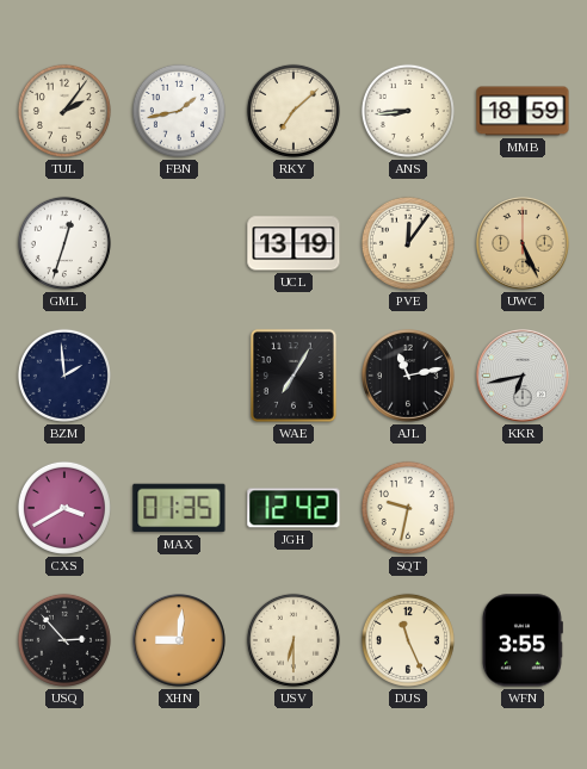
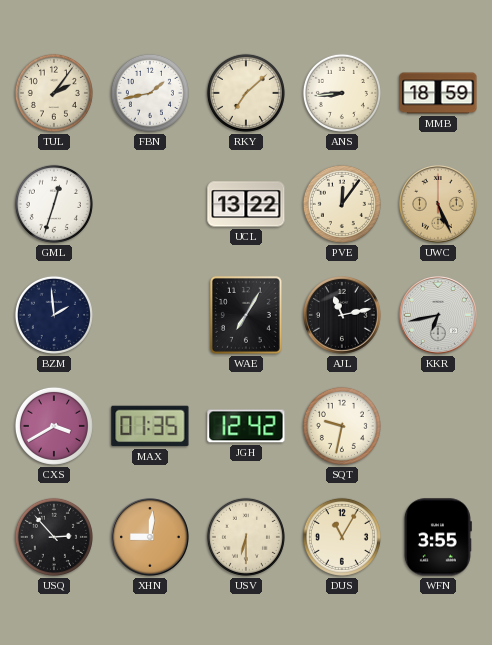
UCL: 13:19 -> 13:22
DUS: 11:26 -> 11:05
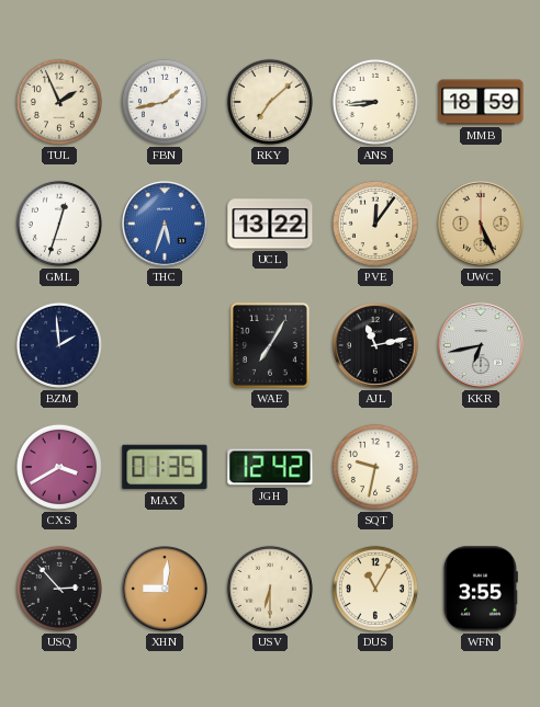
TUL: 2:06 -> 1:56
THC: none -> 5:33
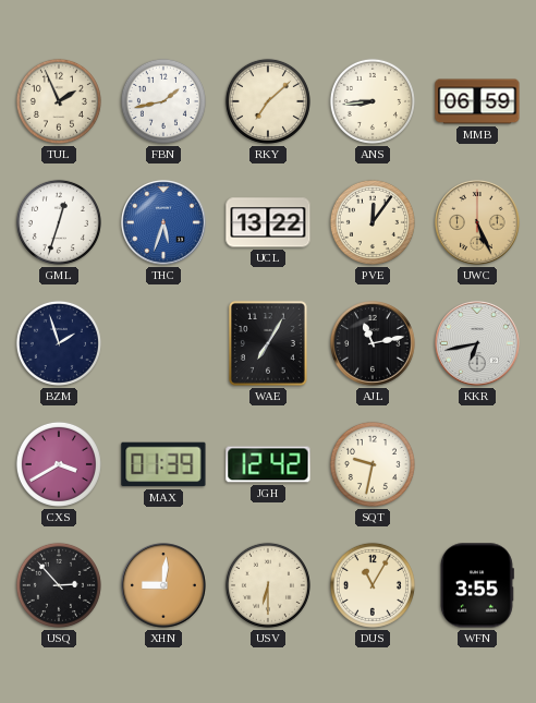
MMB: 18:59 -> 06:59
BZM: 1:59 -> 1:57
MAX: 01:35 -> 01:39
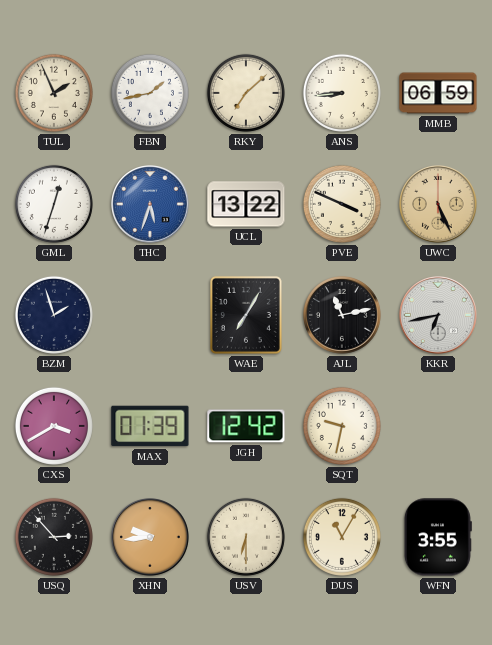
PVE: 12:06 -> 3:49
XHN: 9:01 -> 9:44
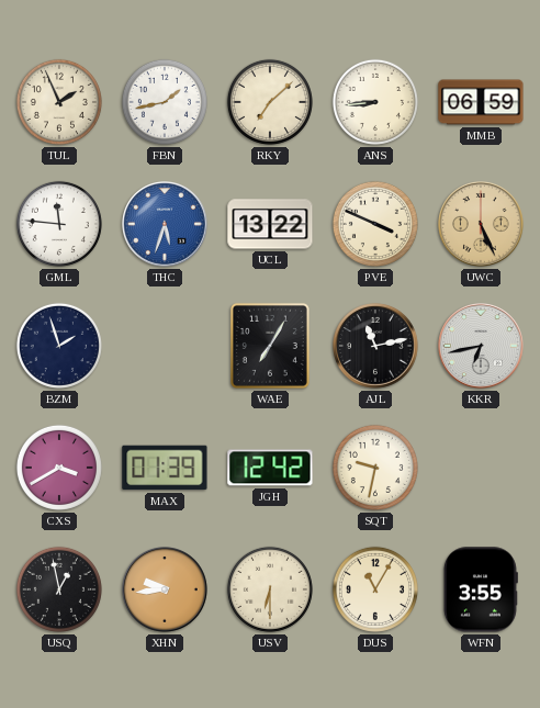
GML: 12:33 -> 11:46
USQ: 2:53 -> 12:58
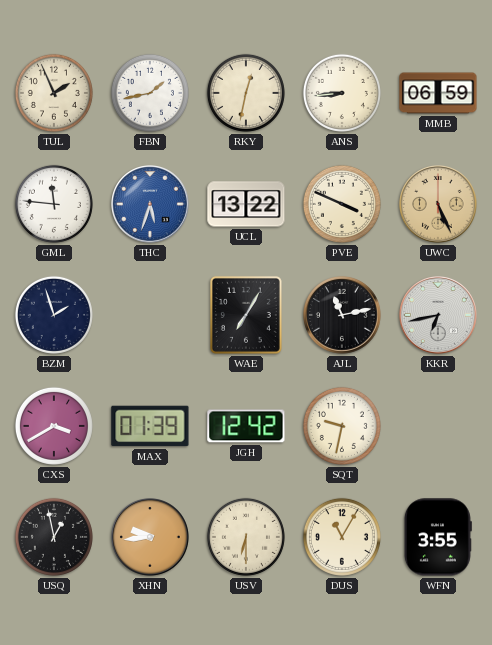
RKY: 7:08 -> 12:32
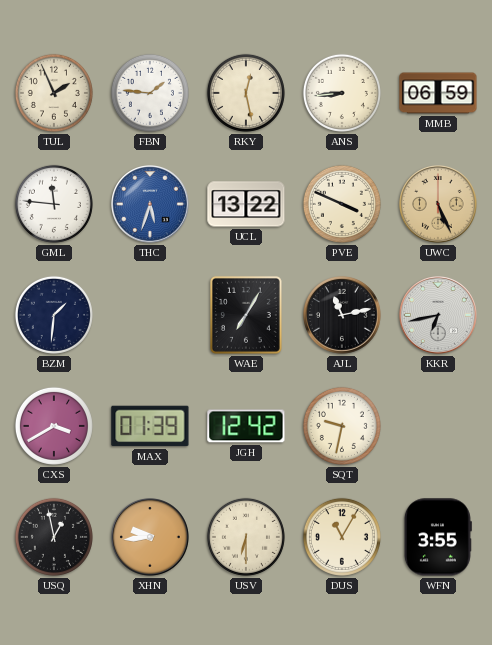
FBN: 1:43 -> 1:46
RKY: 12:32 -> 12:28
BZM: 1:57 -> 1:31
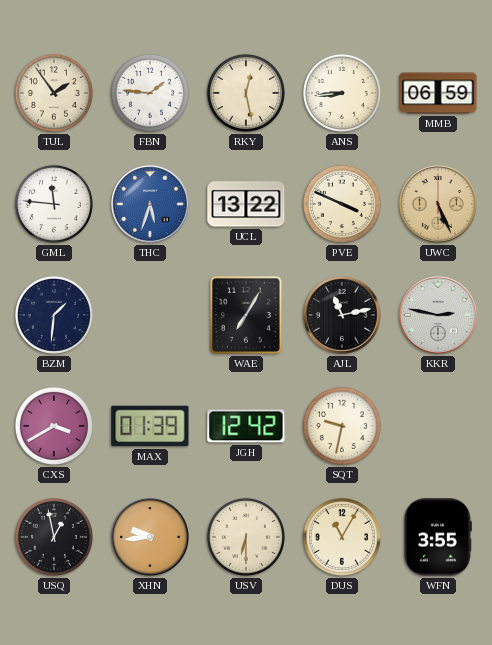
TUL: 1:56 -> 1:54
KKR: 6:43 -> 2:47
